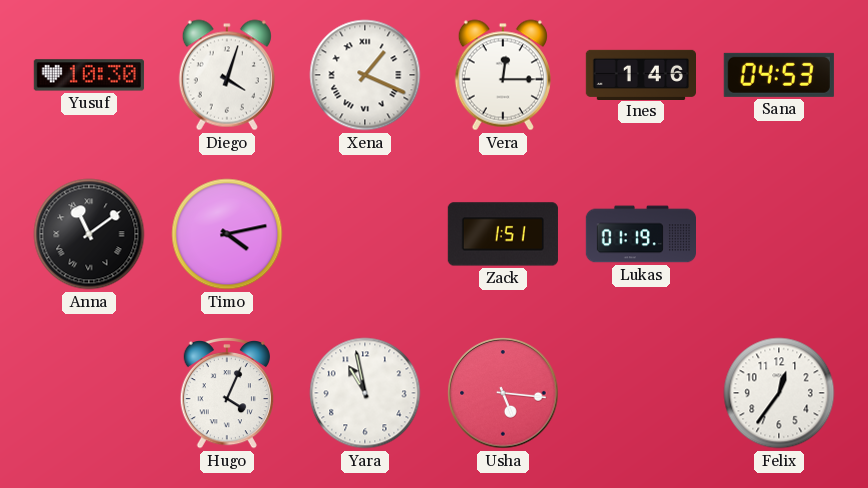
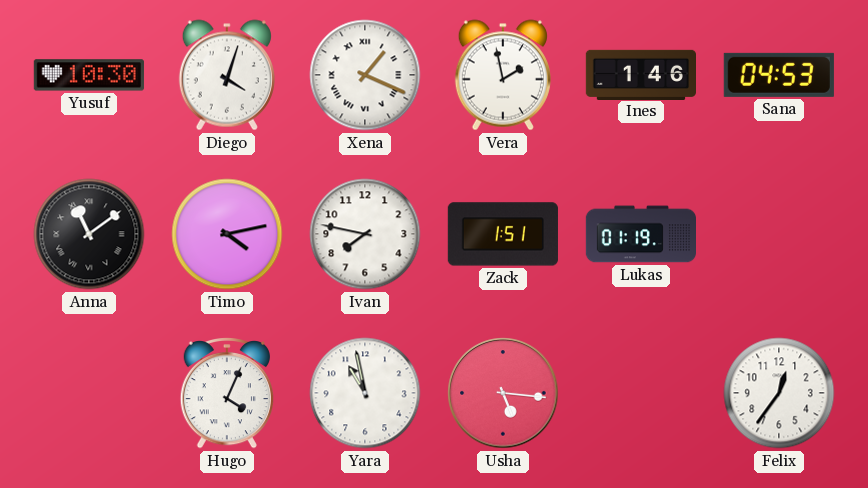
Vera: 12:15 -> 1:58
Ivan: none -> 7:47
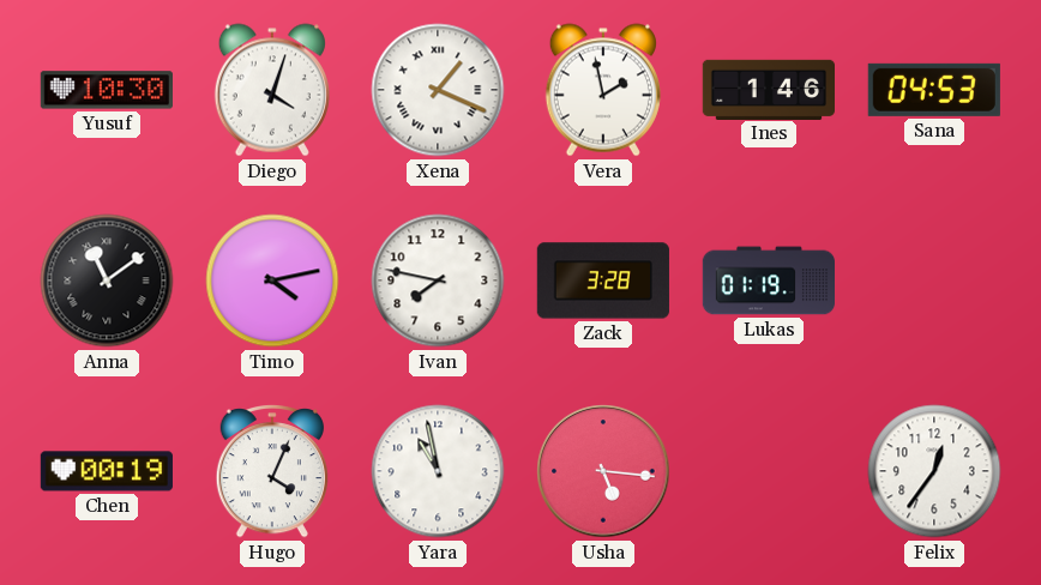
Zack: 1:51 -> 3:28
Chen: none -> 00:19
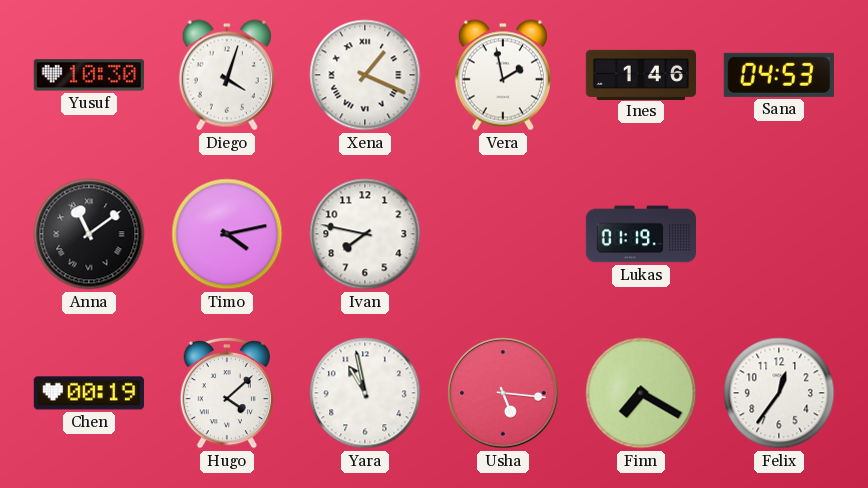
Zack: 3:28 -> none
Hugo: 4:04 -> 4:08
Finn: none -> 7:20
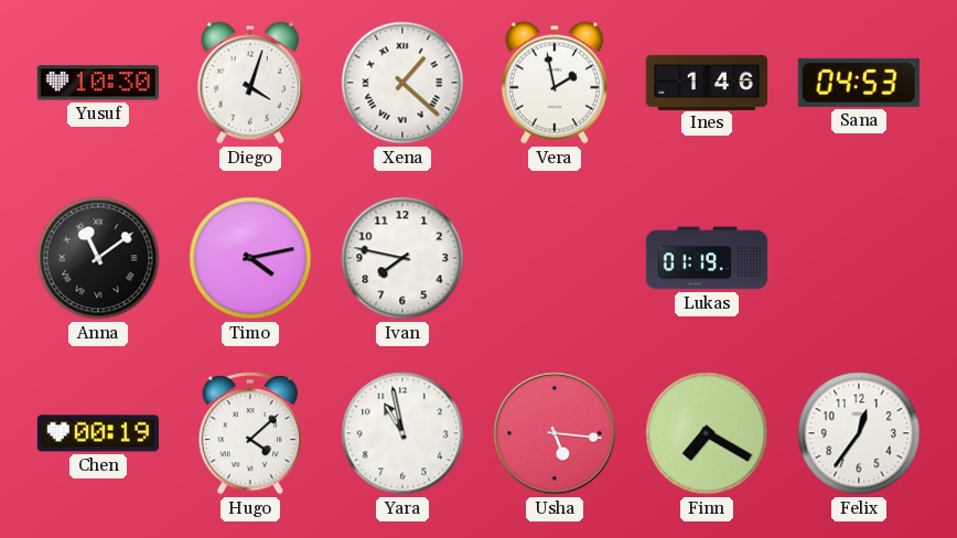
Xena: 1:19 -> 1:22
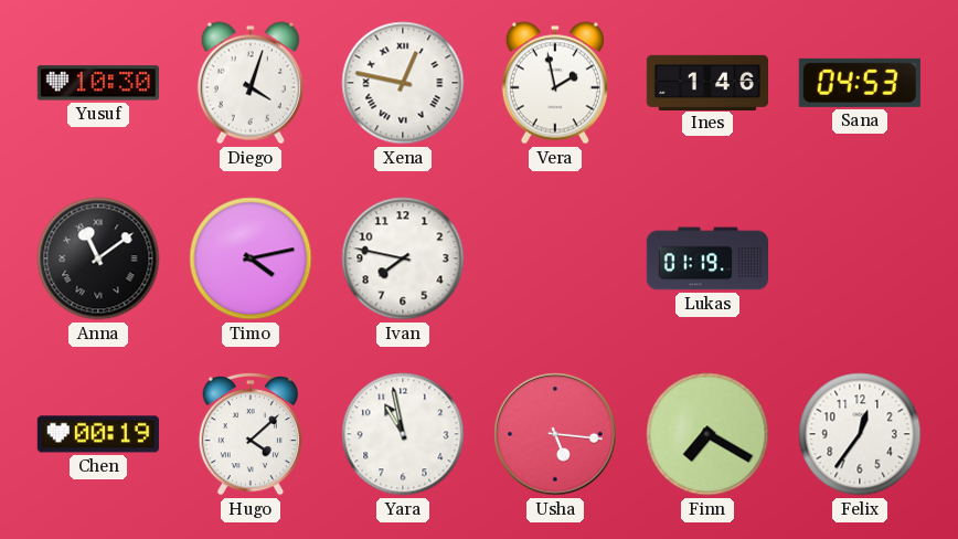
Xena: 1:22 -> 12:47
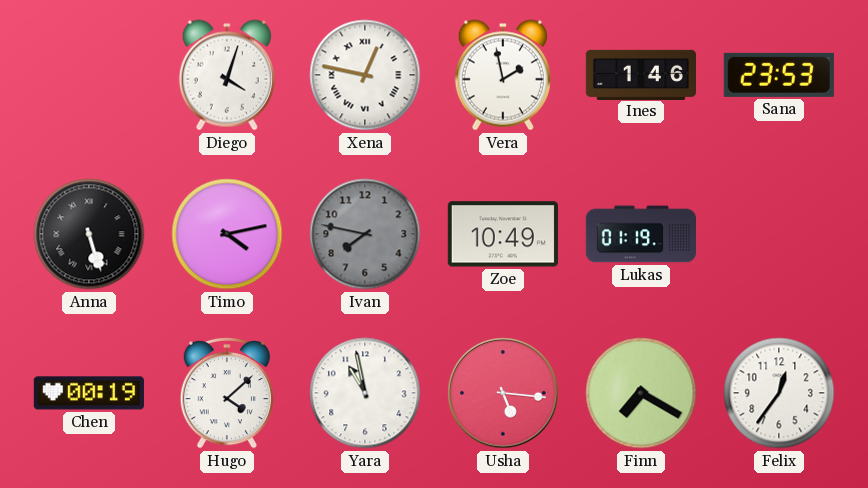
Yusuf: 10:30 -> none
Sana: 04:53 -> 23:53
Anna: 11:09 -> 5:27
Ivan dial: white -> grey
Zoe: none -> 10:49
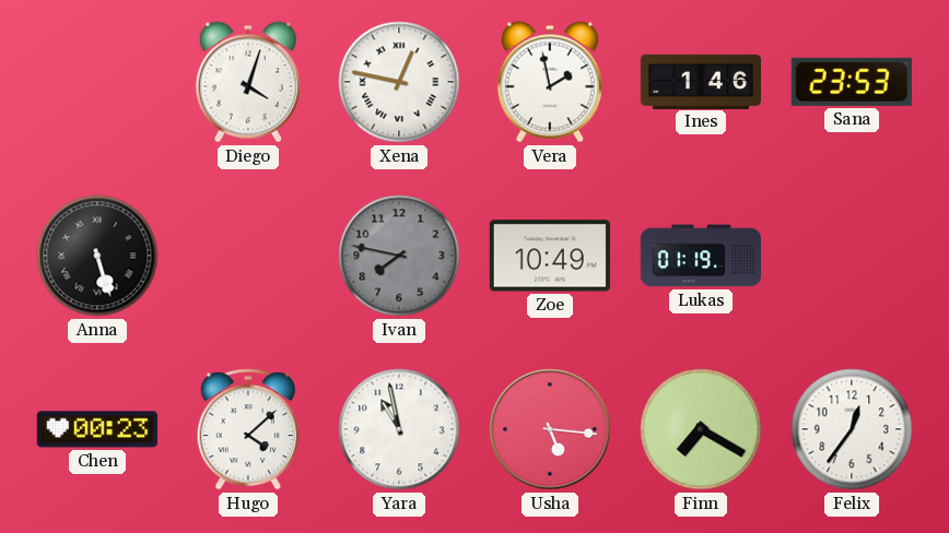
Timo: 4:13 -> none
Chen: 00:19 -> 00:23
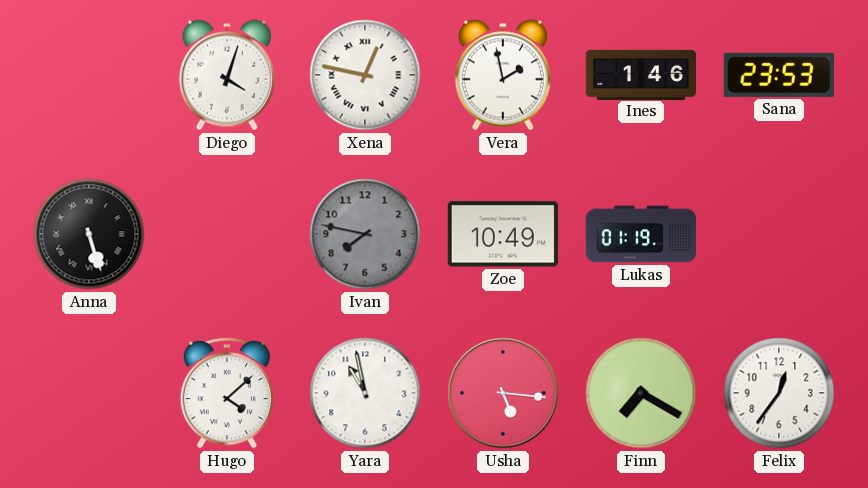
Chen: 00:23 -> none
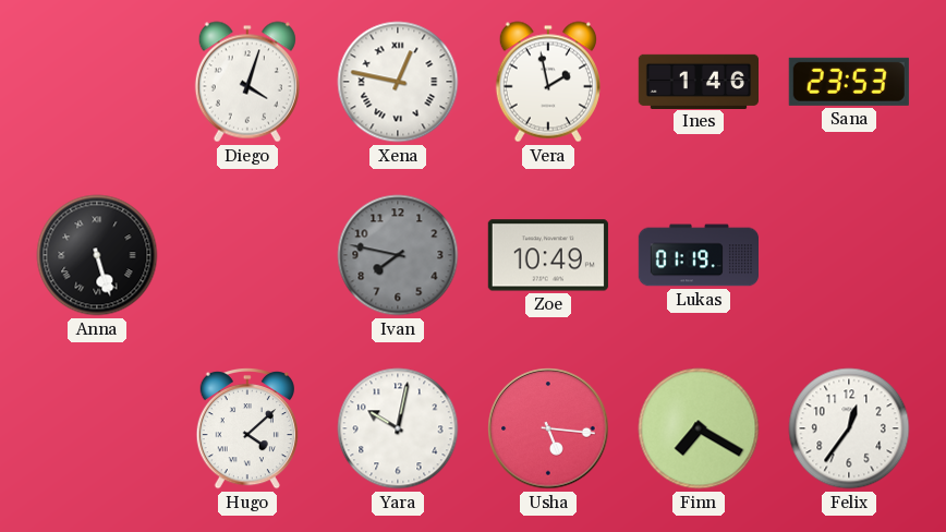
Yara: 10:58 -> 10:02
